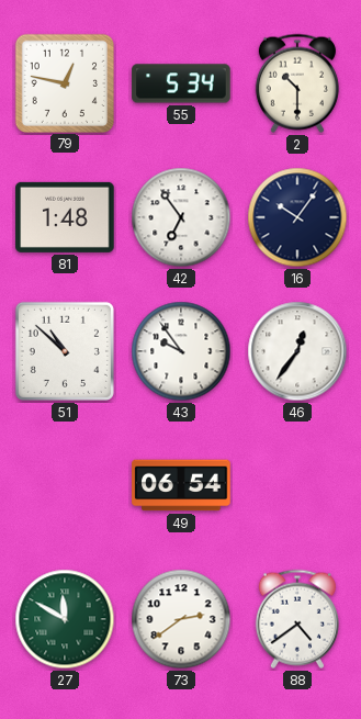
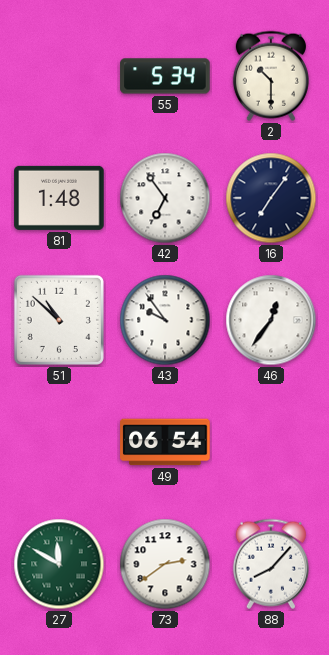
79: 12:47 -> none
16: 10:06 -> 7:06
88: 4:39 -> 8:07
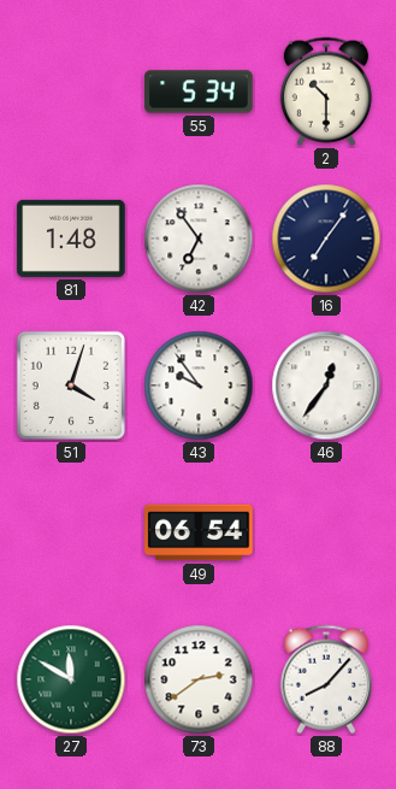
51: 10:52 -> 4:03
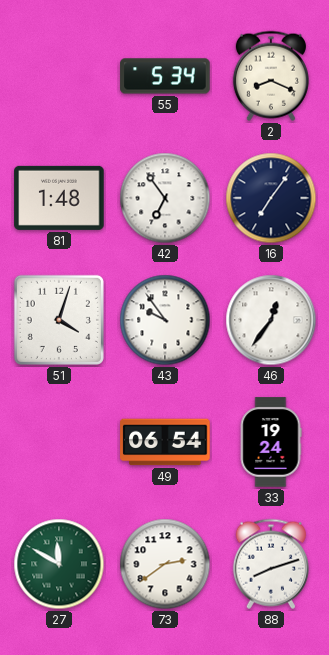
2: 10:30 -> 8:19
33: none -> 19:24
88: 8:07 -> 8:12
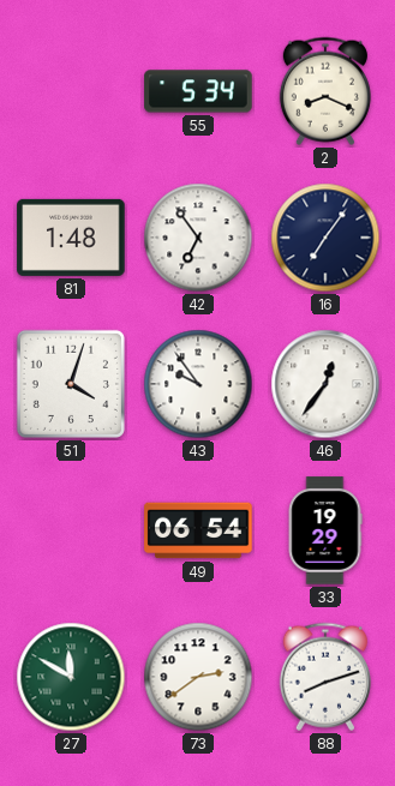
33: 19:24 -> 19:29
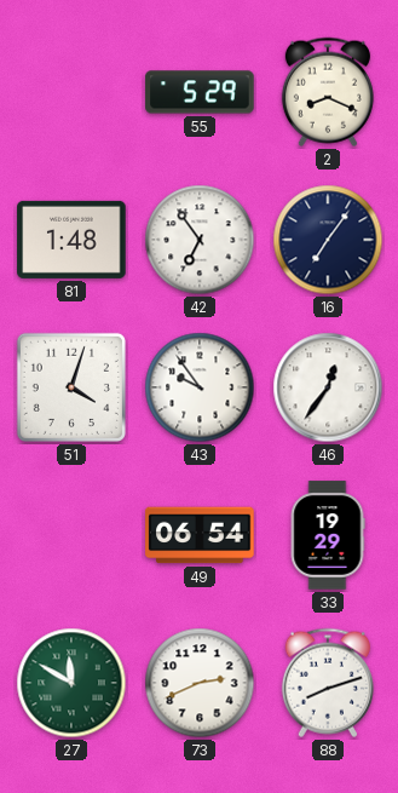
55: 5:34 -> 5:29
73: 2:39 -> 2:41
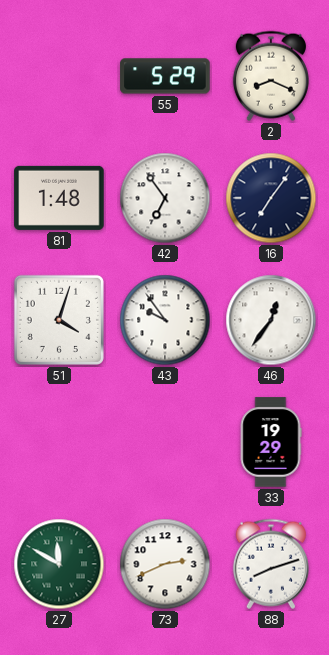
49: 06:54 -> none
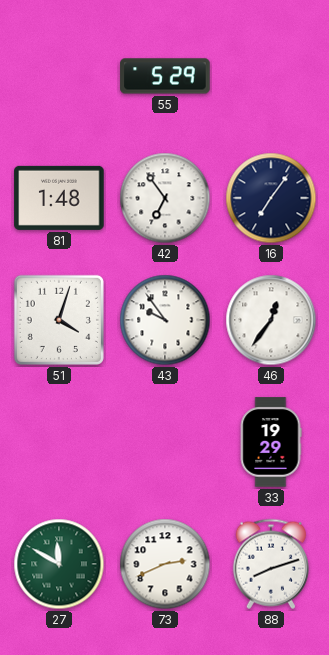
2: 8:19 -> none
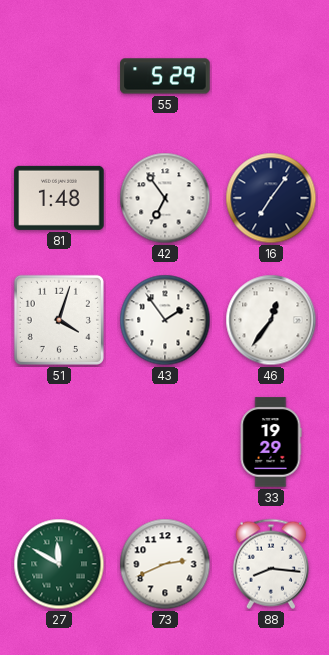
43: 9:54 -> 1:54
88: 8:12 -> 8:16
